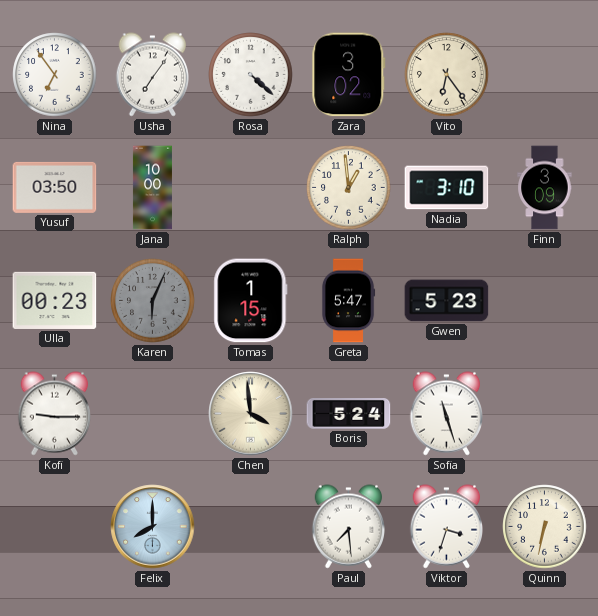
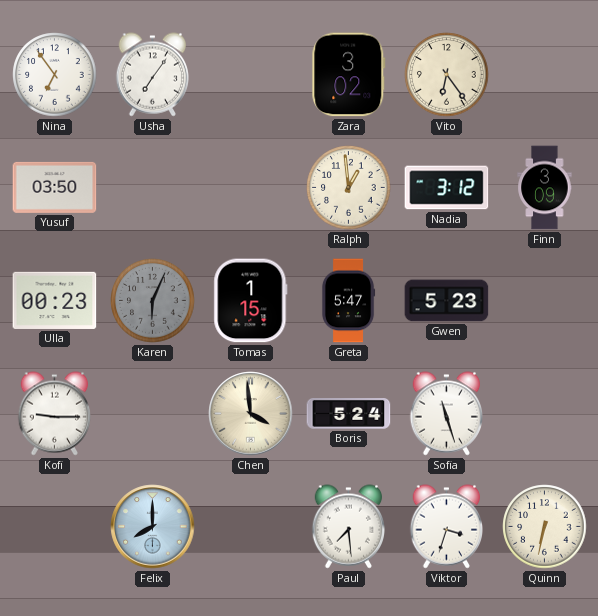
Rosa: 4:22 -> none
Jana: 10:00 -> none
Nadia: 3:10 -> 3:12
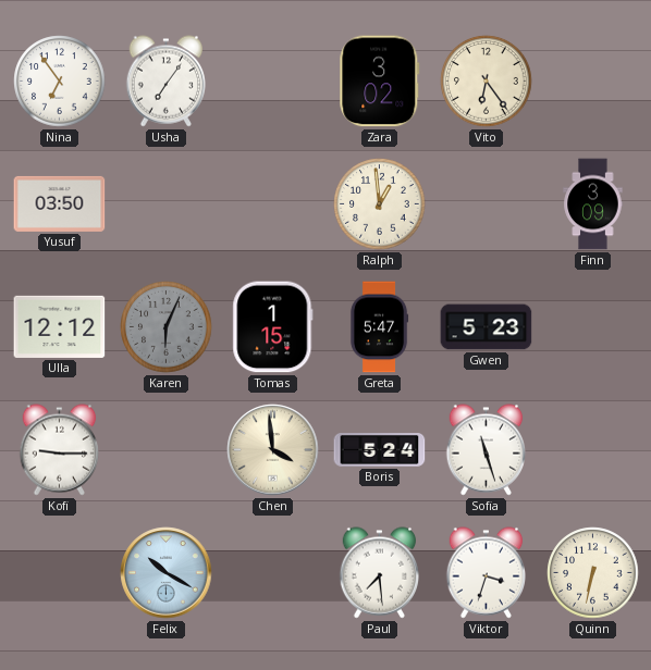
Nadia: 3:12 -> none
Ulla: 00:23 -> 12:12
Felix: 8:00 -> 10:20
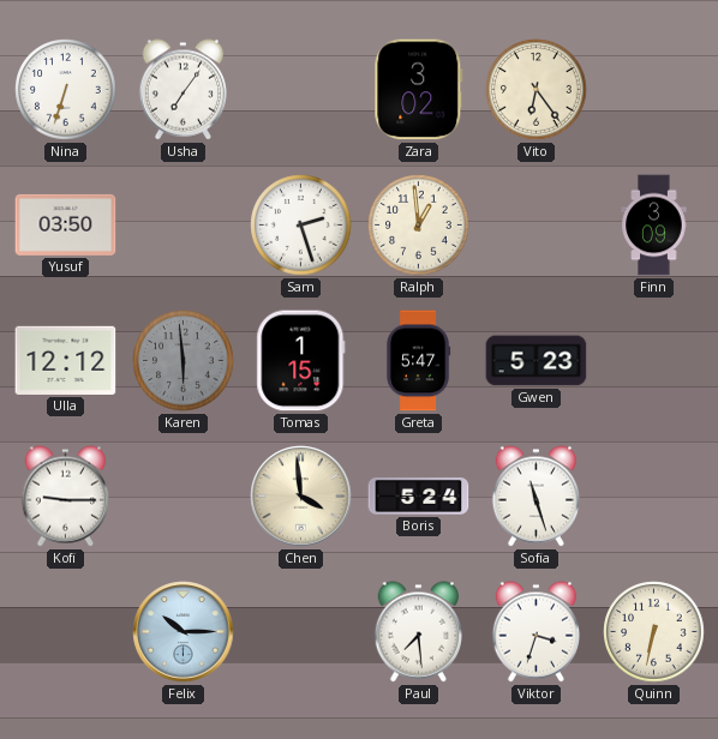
Nina: 6:54 -> 6:33
Sam: none -> 2:27
Karen: 6:04 -> 5:59
Felix: 10:20 -> 10:15
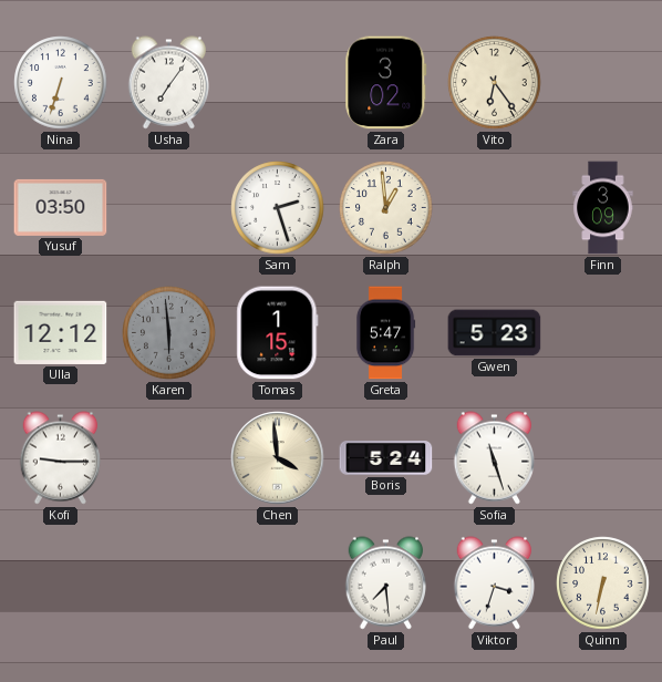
Felix: 10:15 -> none
